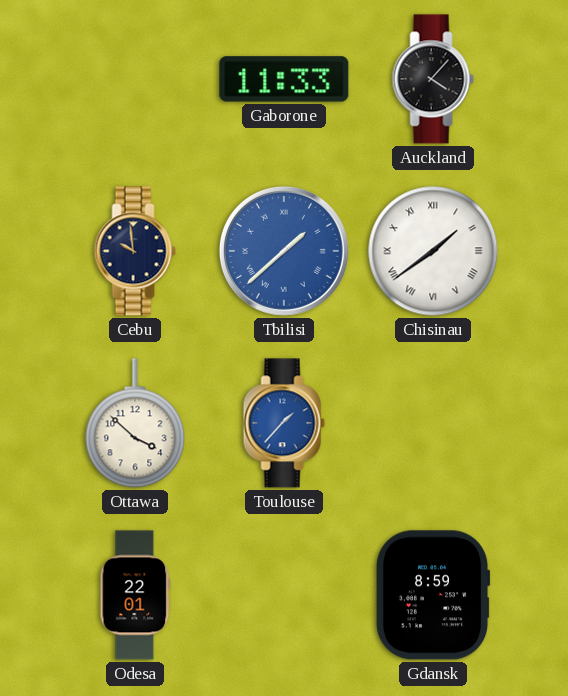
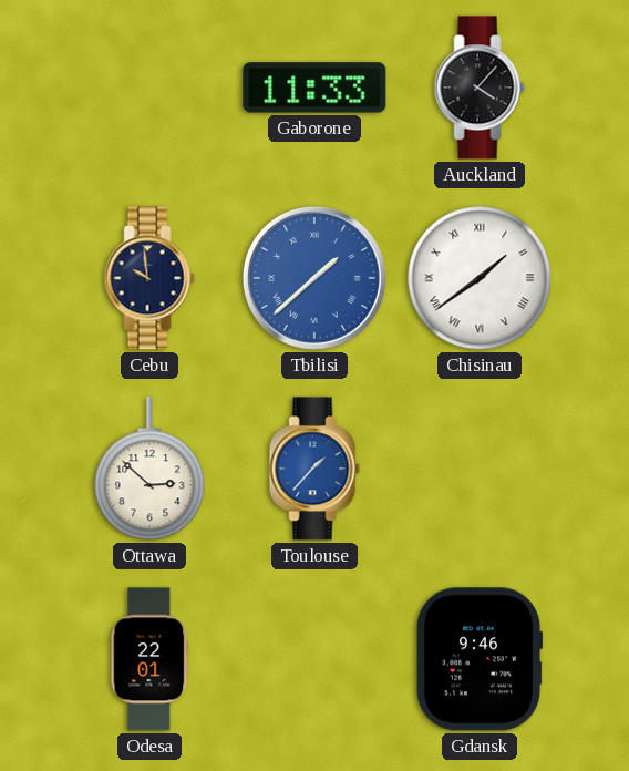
Ottawa: 3:52 -> 2:52
Gdansk: 8:59 -> 9:46
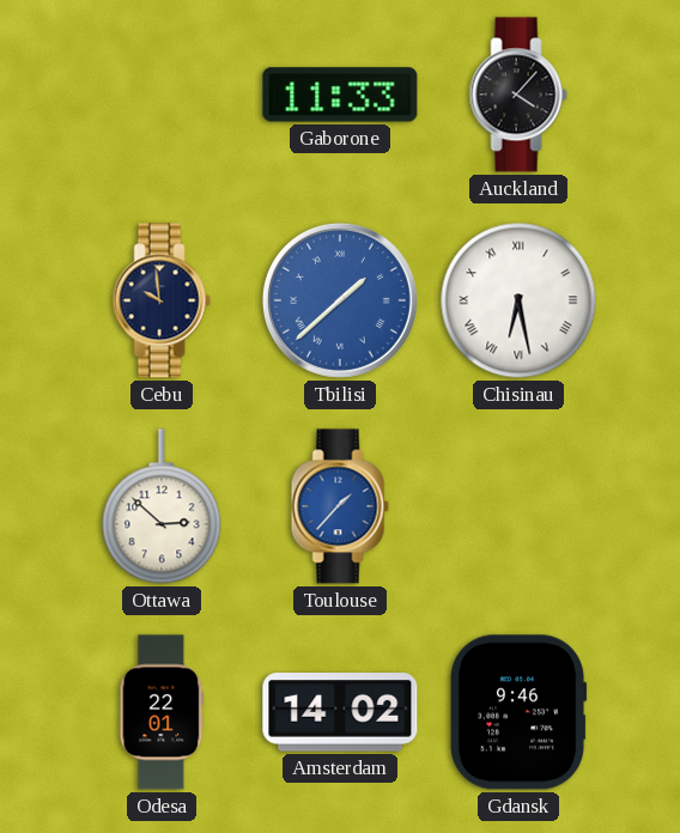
Chisinau: 1:39 -> 6:28
Amsterdam: none -> 14:02
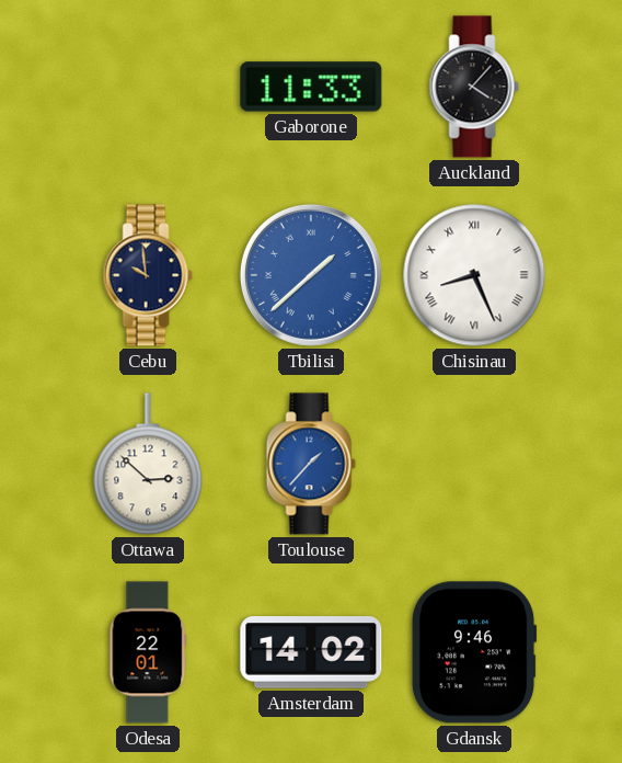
Chisinau: 6:28 -> 8:26
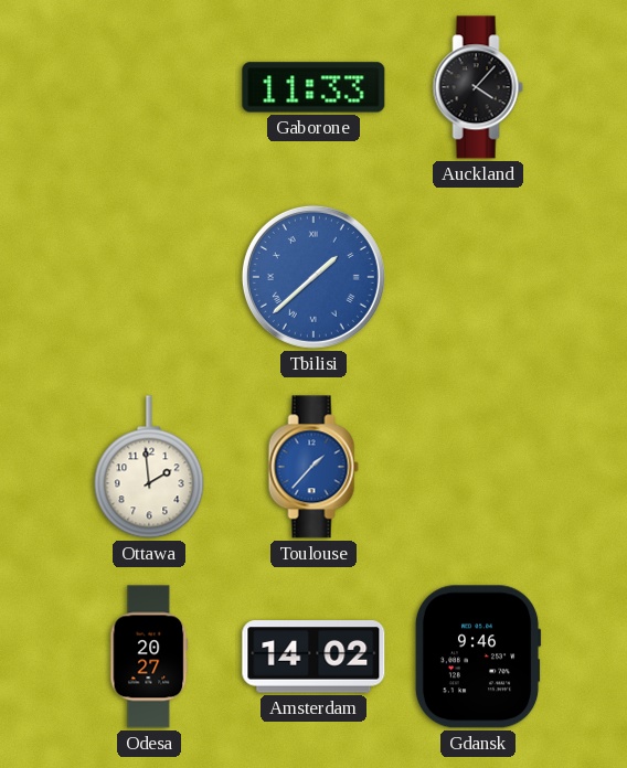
Cebu: 9:59 -> none
Chisinau: 8:26 -> none
Ottawa: 2:52 -> 1:59
Odesa: 22:01 -> 20:27
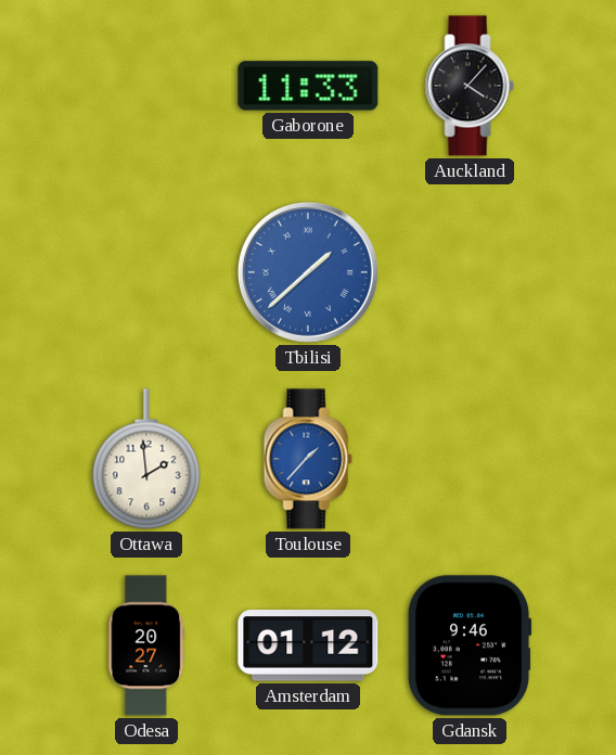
Amsterdam: 14:02 -> 01:12
